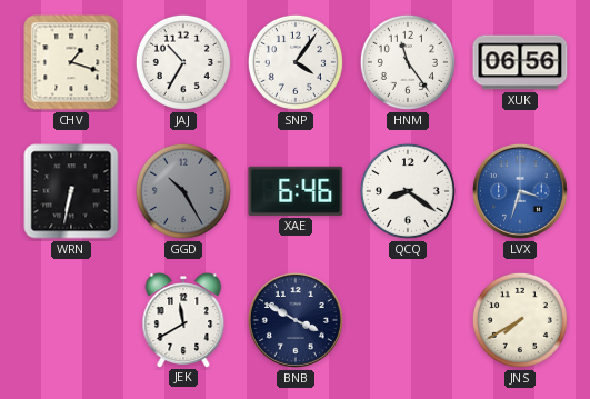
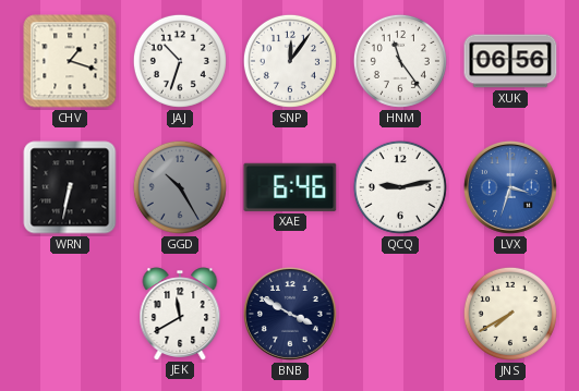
JAJ: 10:35 -> 10:33
SNP: 4:06 -> 12:06
QCQ: 8:21 -> 9:13
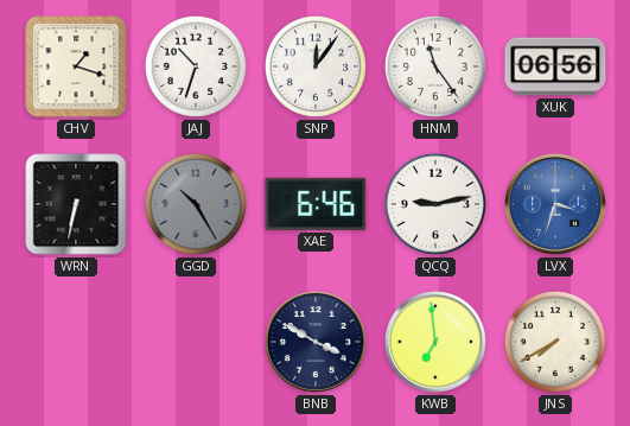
JEK: 11:40 -> none
KWB: none -> 6:59
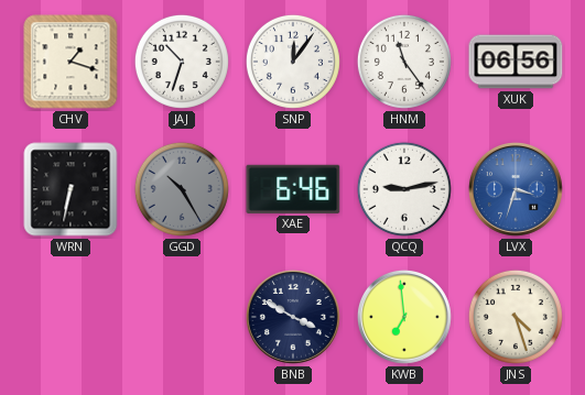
JNS: 7:40 -> 4:27
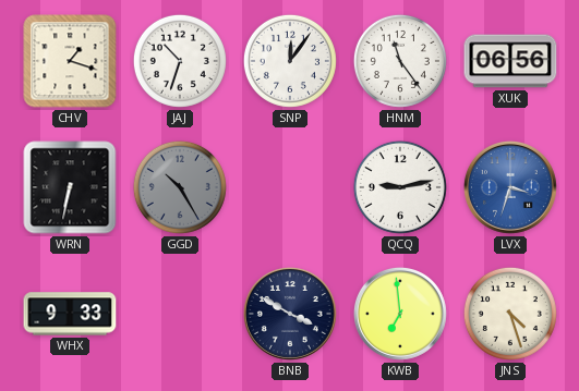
XAE: 6:46 -> none
WHX: none -> 9:33
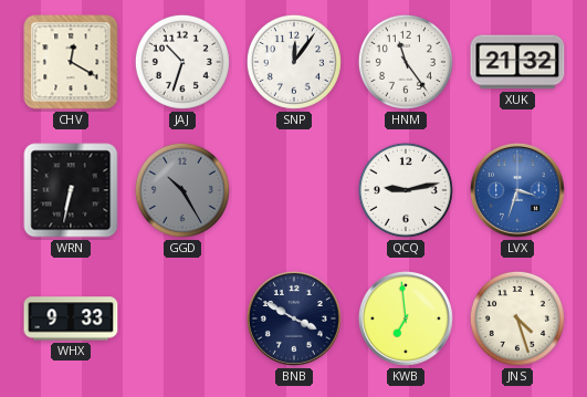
CHV: 1:18 -> 12:20
XUK: 06:56 -> 21:32
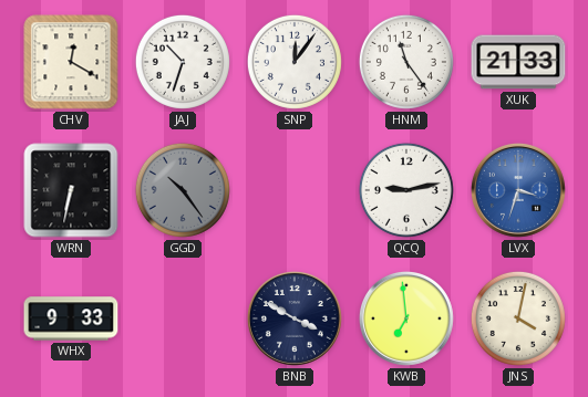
XUK: 21:32 -> 21:33
GGD: 10:25 -> 10:24
JNS: 4:27 -> 4:02
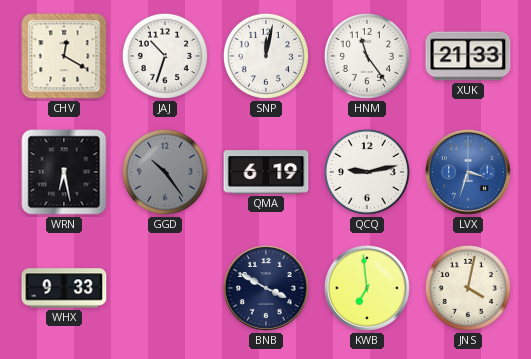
SNP: 12:06 -> 12:02
WRN: 6:32 -> 6:28
QMA: none -> 6:19
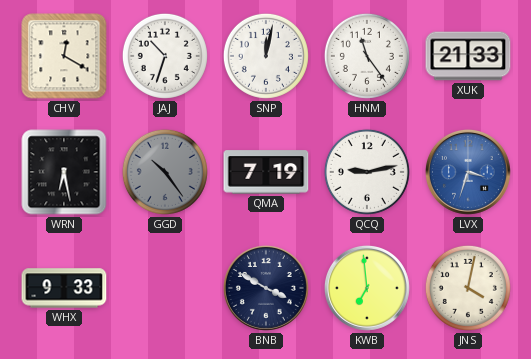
QMA: 6:19 -> 7:19
